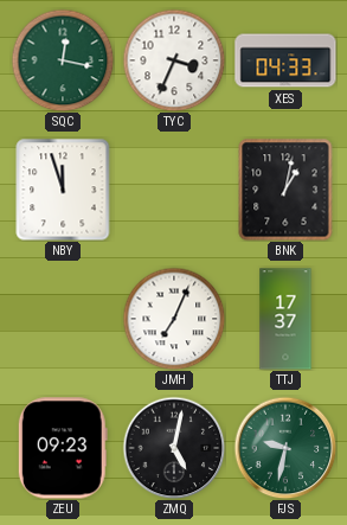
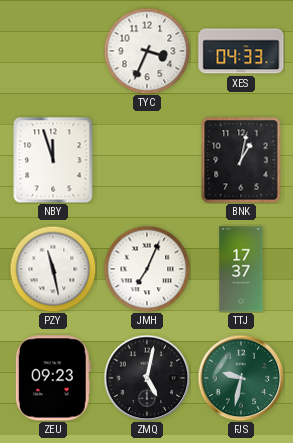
SQC: 12:17 -> none
PZY: none -> 11:28
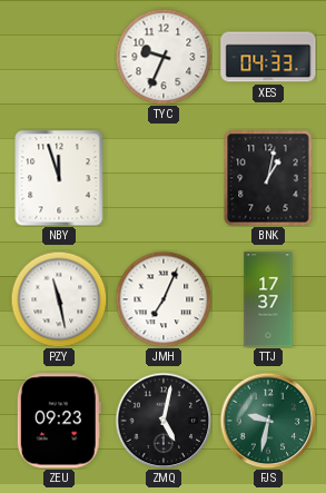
TYC: 3:34 -> 9:34
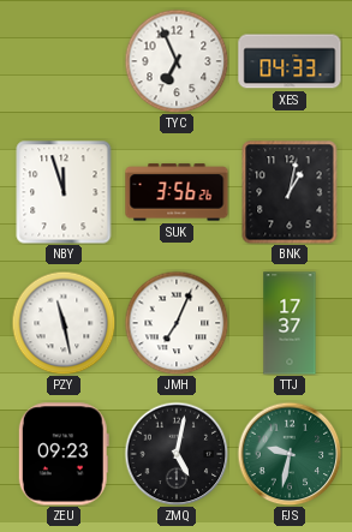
TYC: 9:34 -> 6:56
SUK: none -> 3:56
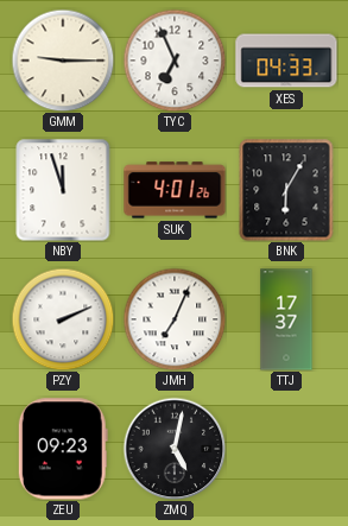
GMM: none -> 9:15
SUK: 3:56 -> 4:01
BNK: 1:02 -> 6:05
PZY: 11:28 -> 2:11
FJS: 9:32 -> none
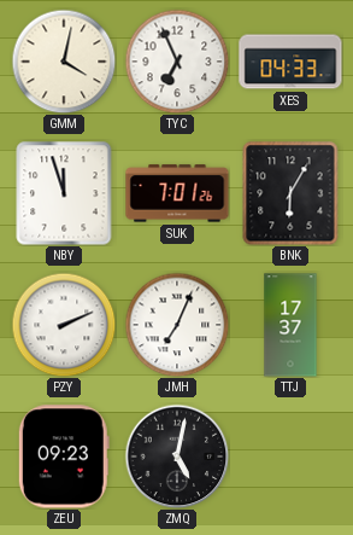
GMM: 9:15 -> 4:02
SUK: 4:01 -> 7:01
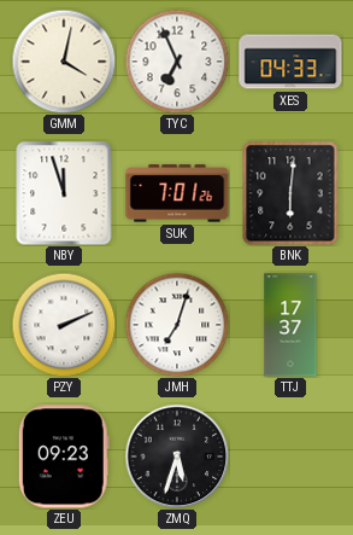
BNK: 6:05 -> 6:01
JMH: 7:04 -> 7:03
ZMQ: 5:02 -> 5:33
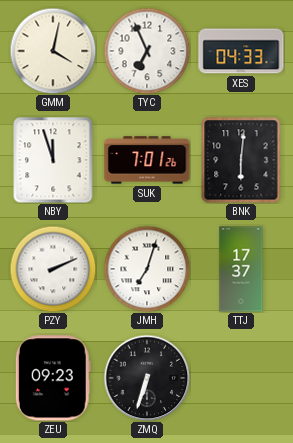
ZMQ: 5:33 -> 6:33
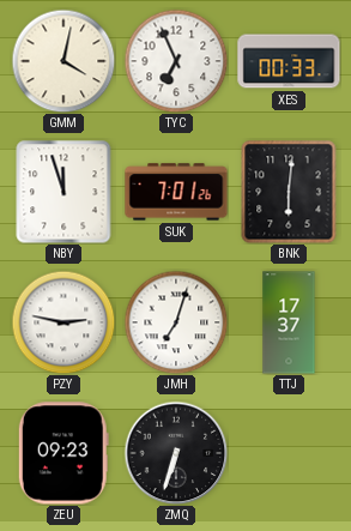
XES: 04:33 -> 00:33
PZY: 2:11 -> 2:47
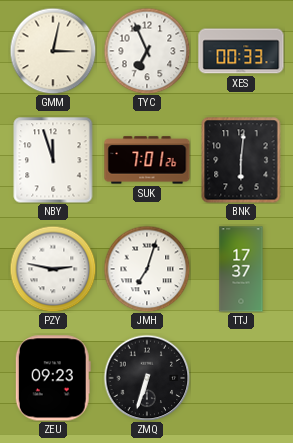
GMM: 4:02 -> 3:02
